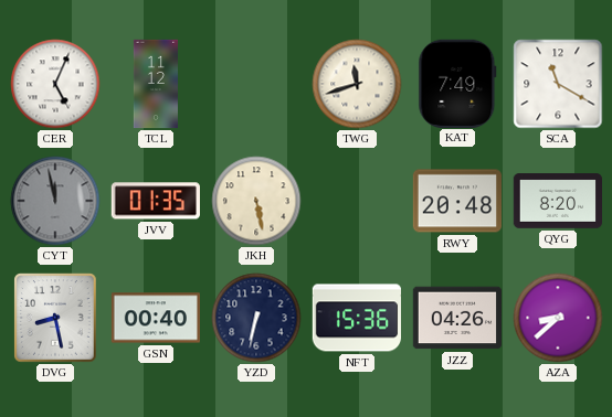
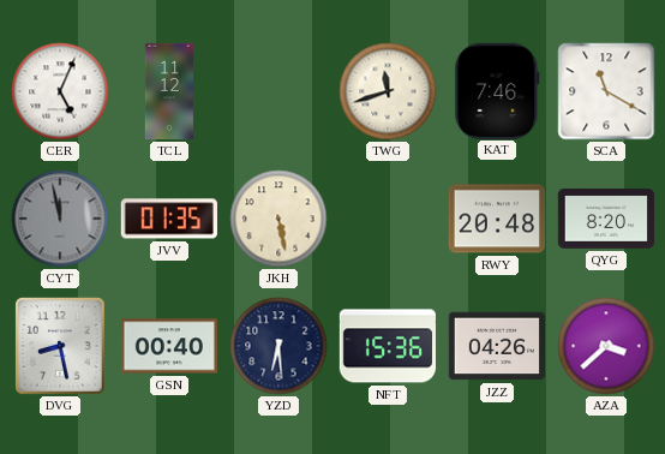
KAT: 7:49 -> 7:46
YZD: 6:32 -> 6:29
AZA: 8:38 -> 3:38
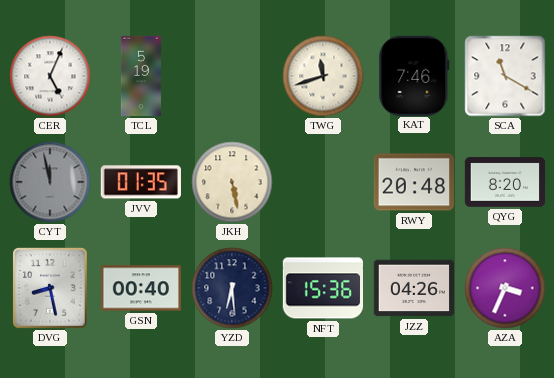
TCL: 11:12 -> 5:19
AZA: 3:38 -> 3:34
